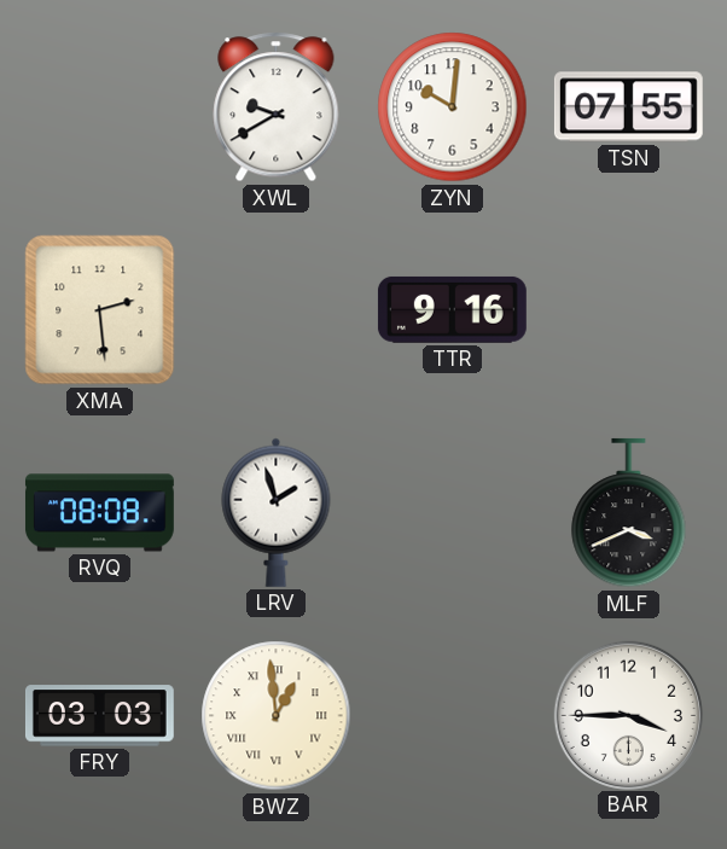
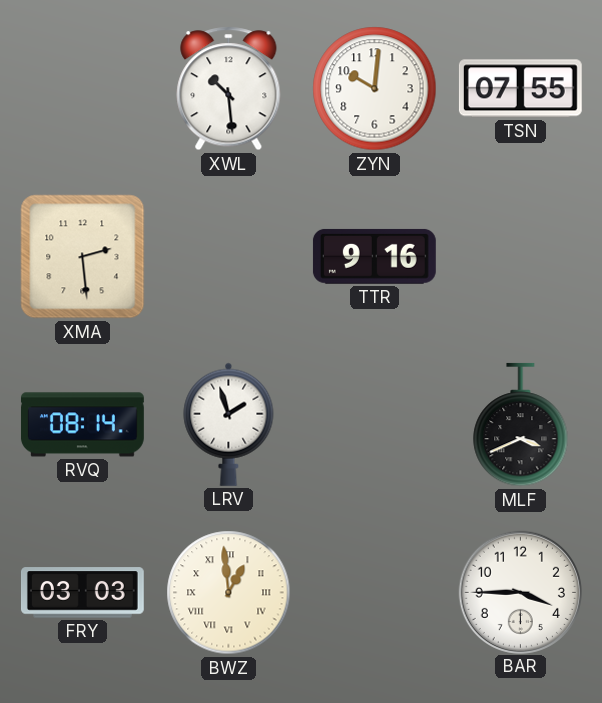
XWL: 9:40 -> 10:29
RVQ: 08:08 -> 08:14
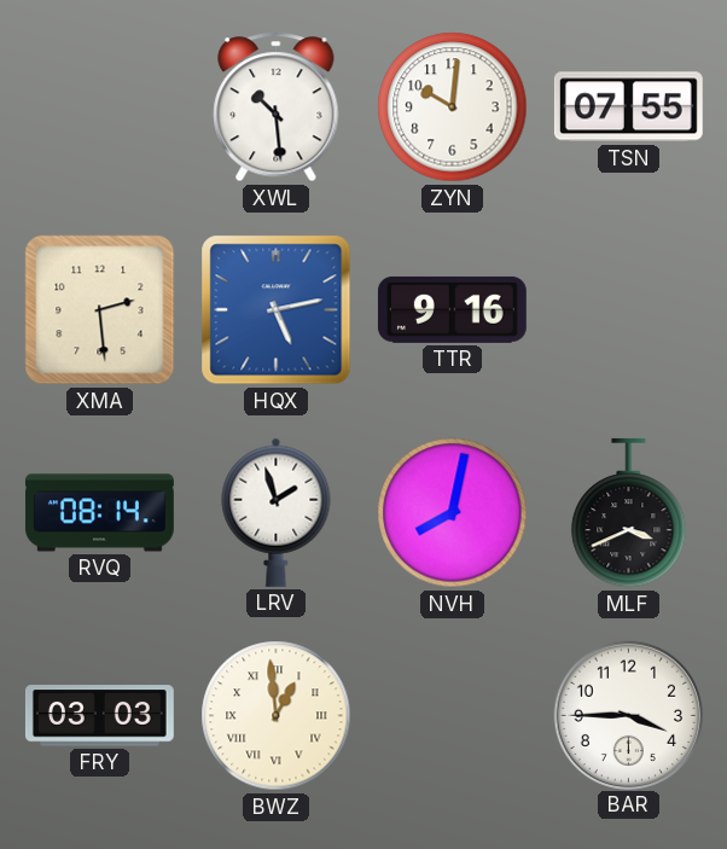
HQX: none -> 5:13
NVH: none -> 8:02
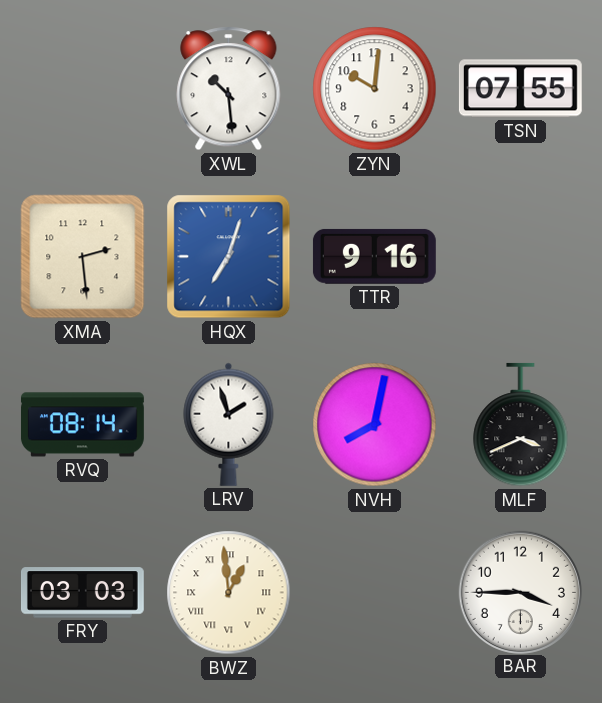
HQX: 5:13 -> 7:03
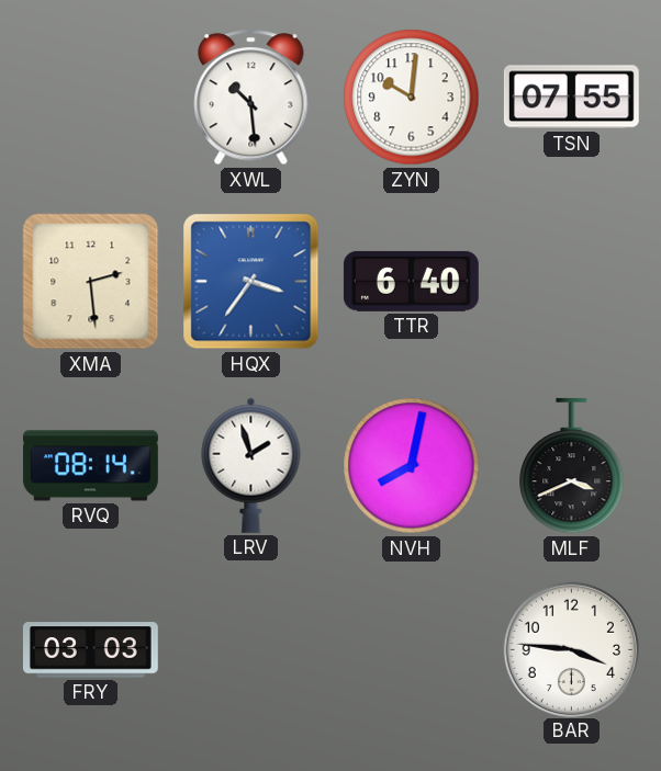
HQX: 7:03 -> 3:36
TTR: 9:16 -> 6:40
BWZ: 12:59 -> none
BAR: 3:45 -> 3:46
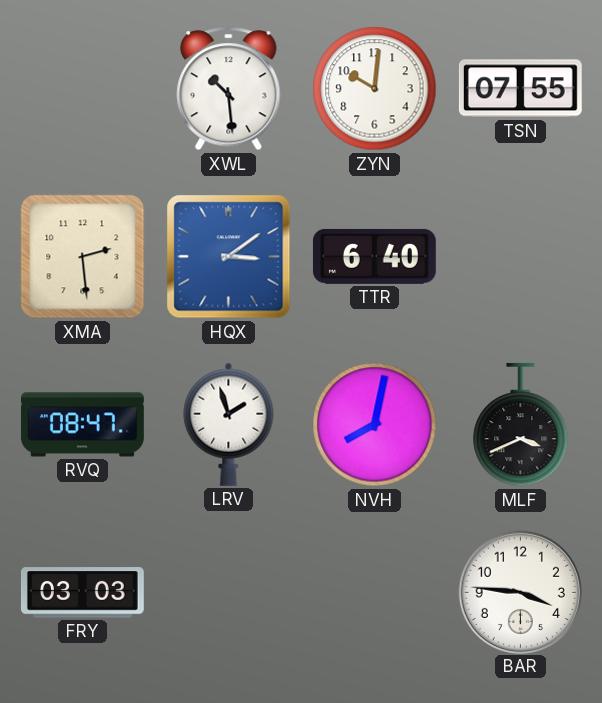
HQX: 3:36 -> 3:09
RVQ: 08:14 -> 08:47
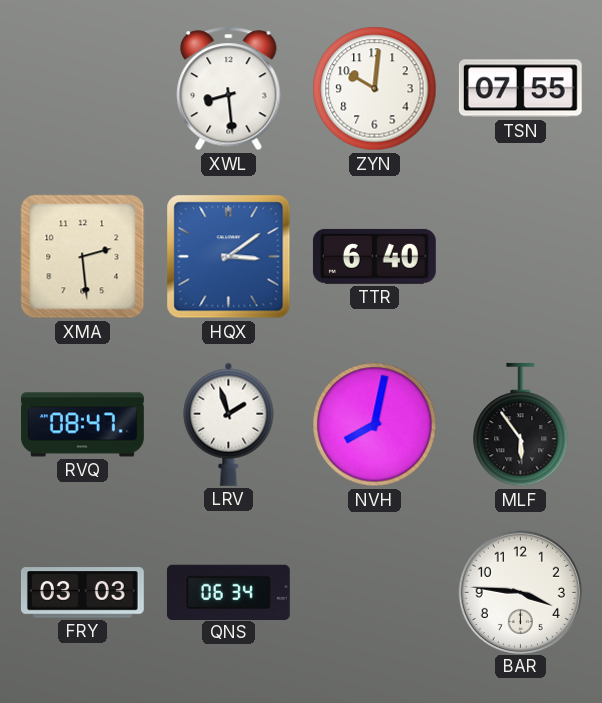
XWL: 10:29 -> 8:29
MLF: 3:41 -> 5:54
QNS: none -> 06:34
